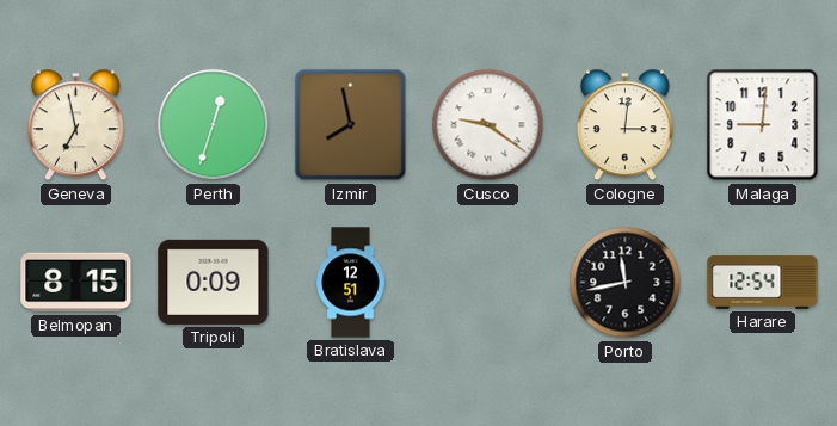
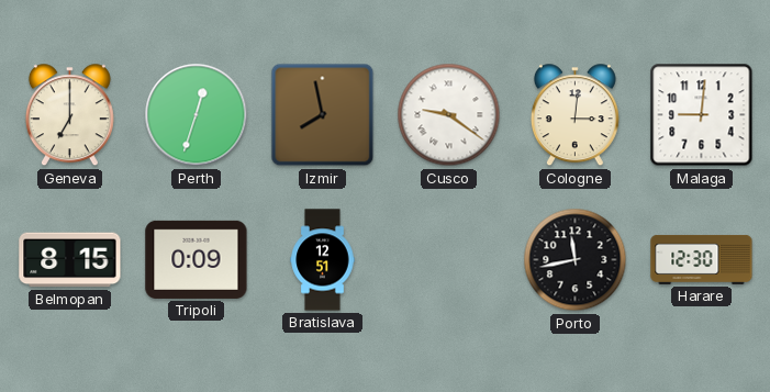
Geneva: 6:58 -> 7:00
Harare: 12:54 -> 12:30
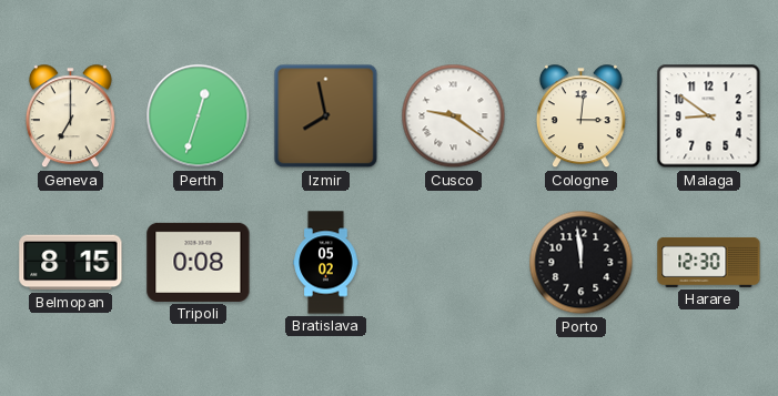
Malaga: 9:01 -> 8:51
Tripoli: 0:09 -> 0:08
Bratislava: 12:51 -> 05:02
Porto: 11:43 -> 11:59
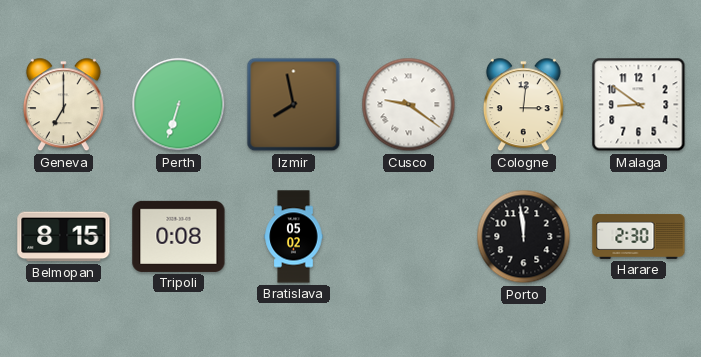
Perth: 12:33 -> 6:33
Harare: 12:30 -> 2:30
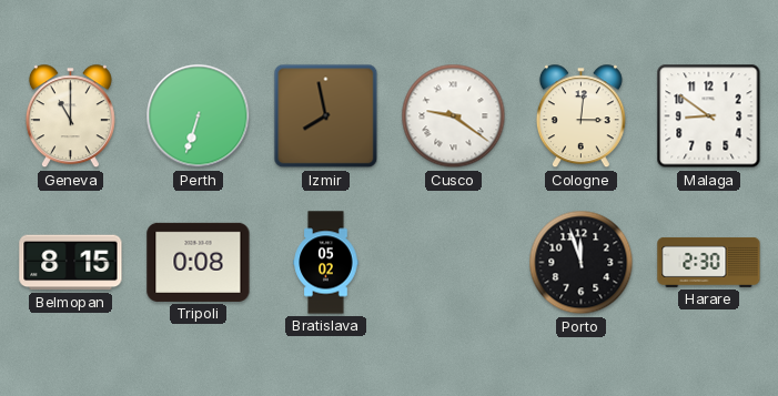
Geneva: 7:00 -> 11:00
Porto: 11:59 -> 11:57
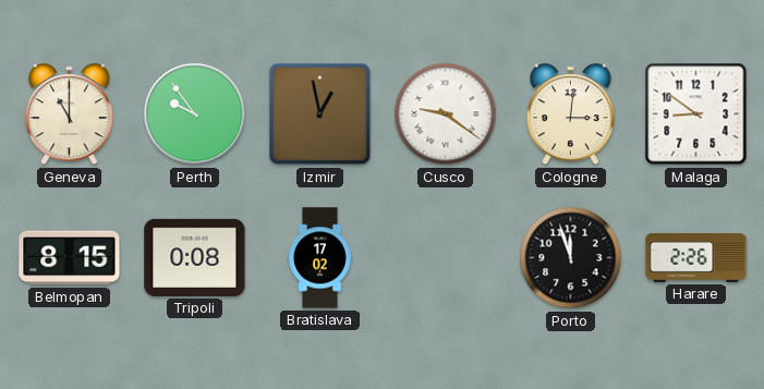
Perth: 6:33 -> 9:54
Izmir: 7:58 -> 12:58
Bratislava: 05:02 -> 17:02
Harare: 2:30 -> 2:26
